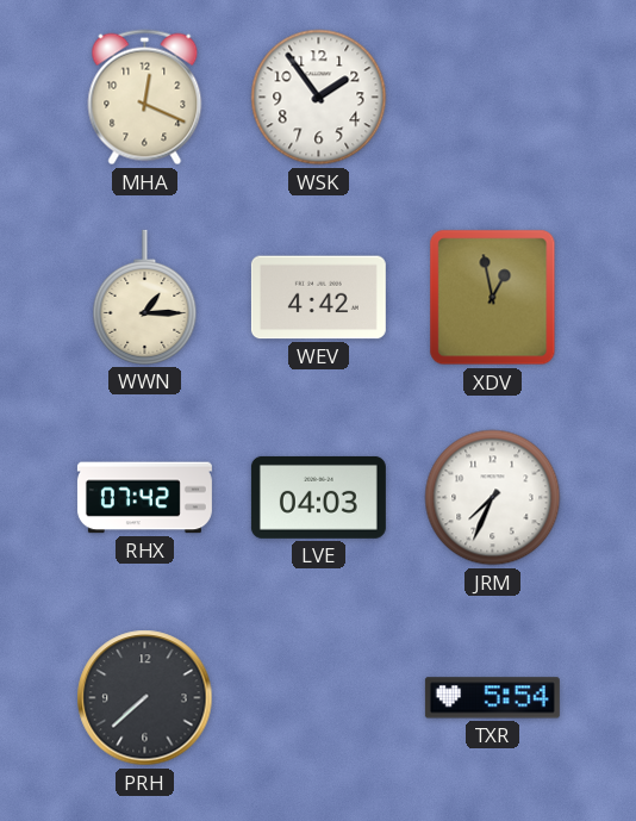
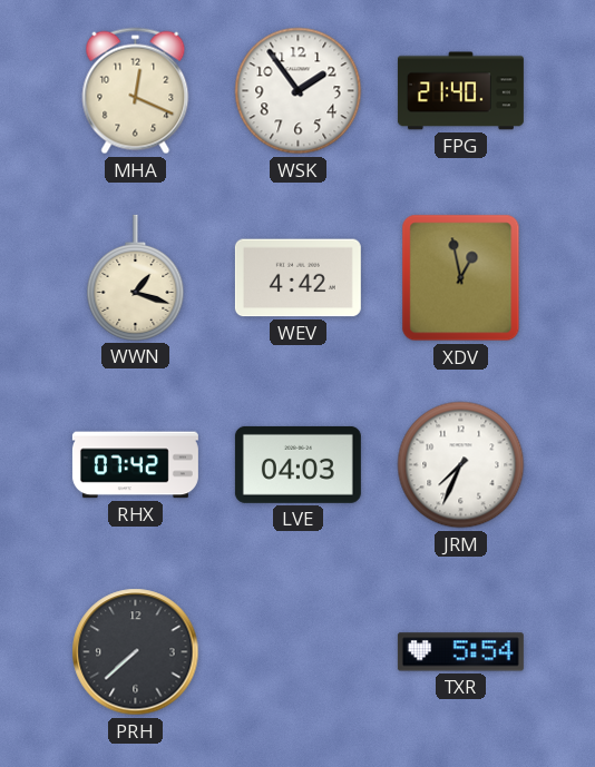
FPG: none -> 21:40
WWN: 1:15 -> 1:18
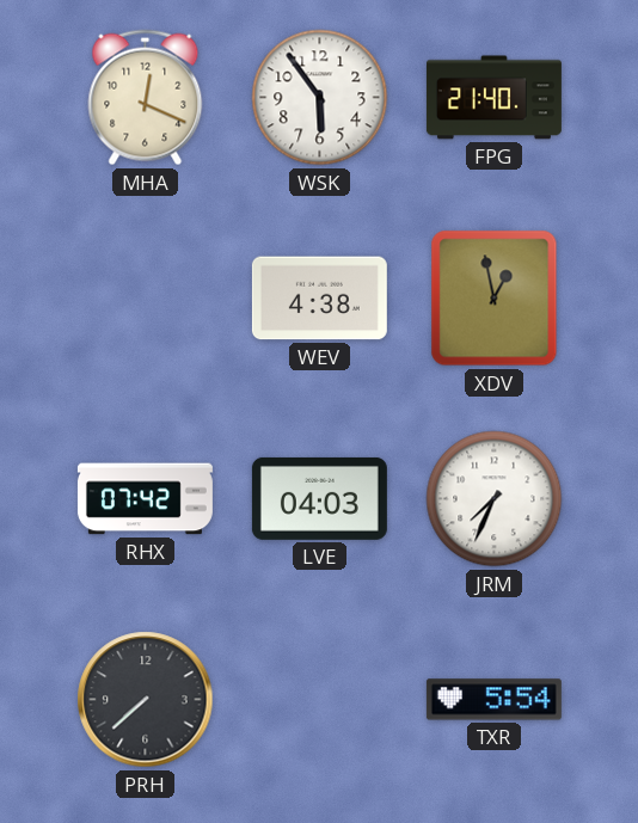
WSK: 1:54 -> 5:54
WWN: 1:18 -> none
WEV: 4:42 -> 4:38
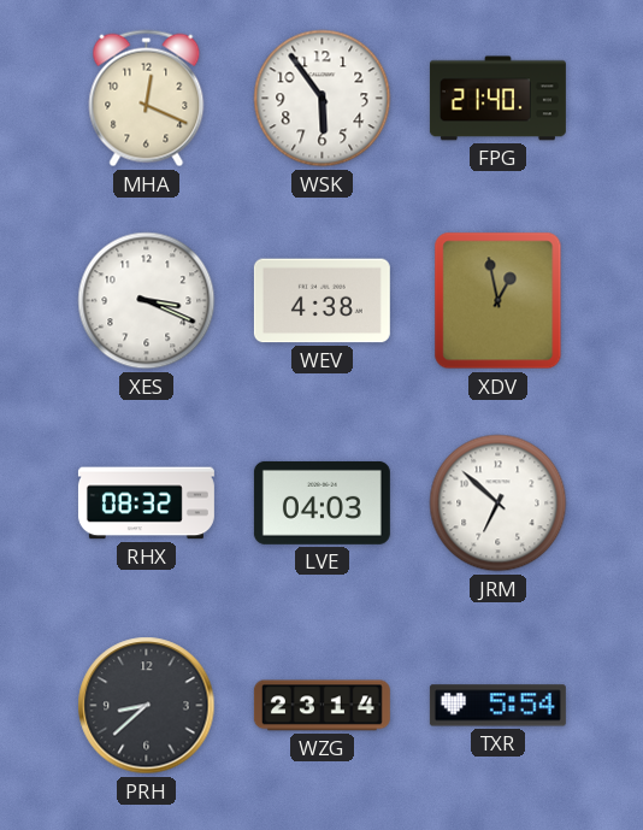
XES: none -> 3:19
RHX: 07:42 -> 08:32
JRM: 7:34 -> 6:52
PRH: 7:38 -> 8:38
WZG: none -> 23:14
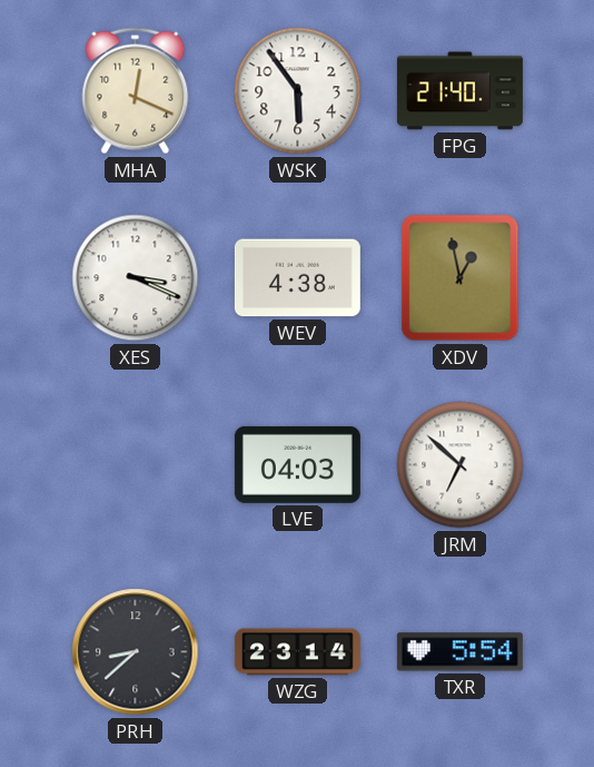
RHX: 08:32 -> none
